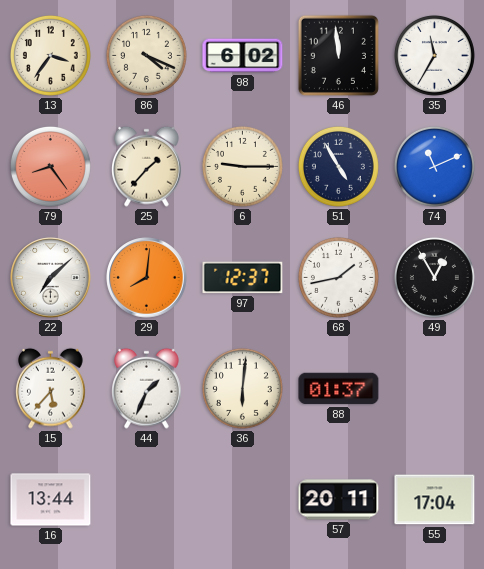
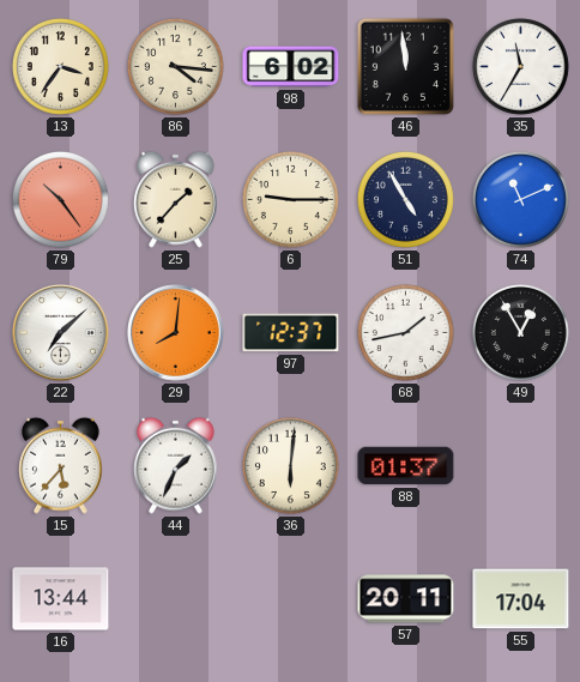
86: 4:19 -> 4:16
79: 8:24 -> 10:24
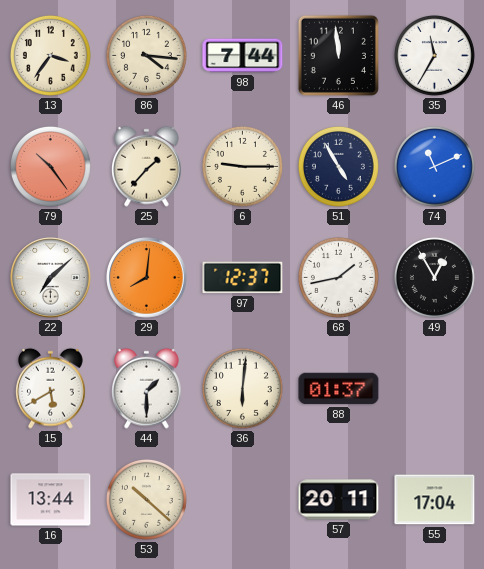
98: 6:02 -> 7:44
15: 5:37 -> 5:40
44: 1:34 -> 1:30
53: none -> 10:22
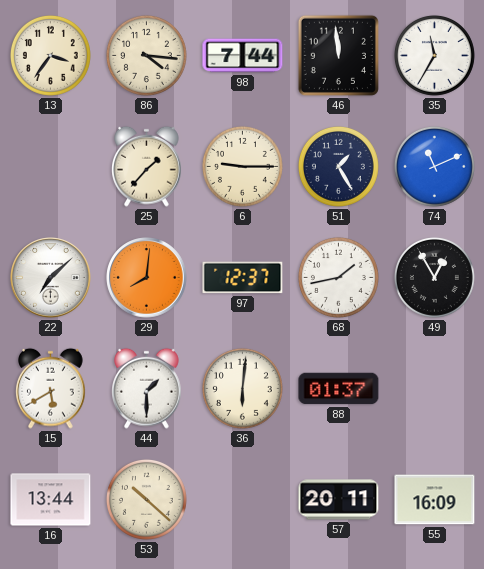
79: 10:24 -> none
51: 4:55 -> 1:25
55: 17:04 -> 16:09
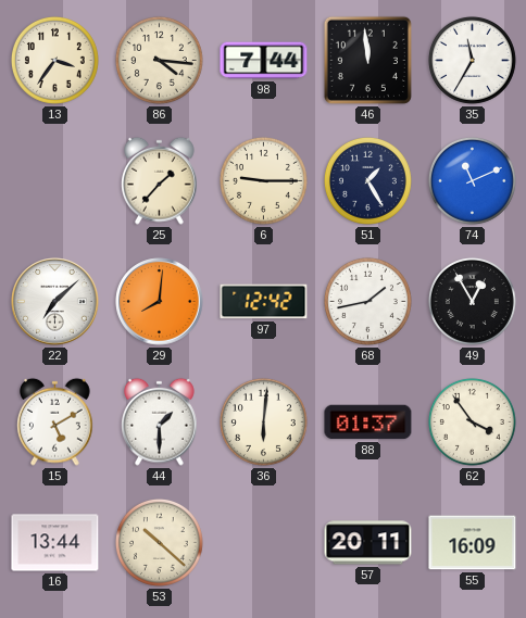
97: 12:37 -> 12:42
15: 5:40 -> 5:10
62: none -> 3:54
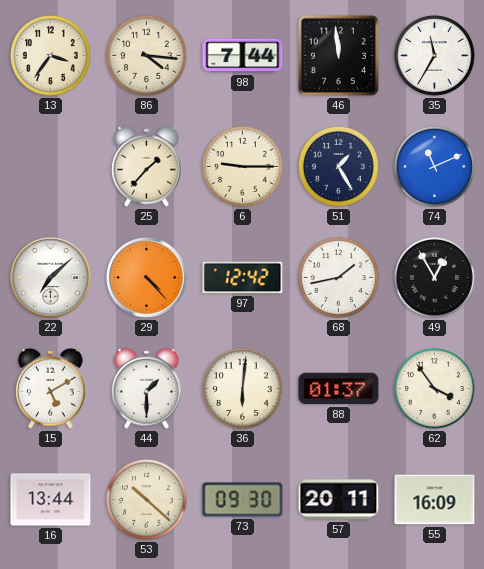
29: 8:01 -> 4:23
73: none -> 09:30
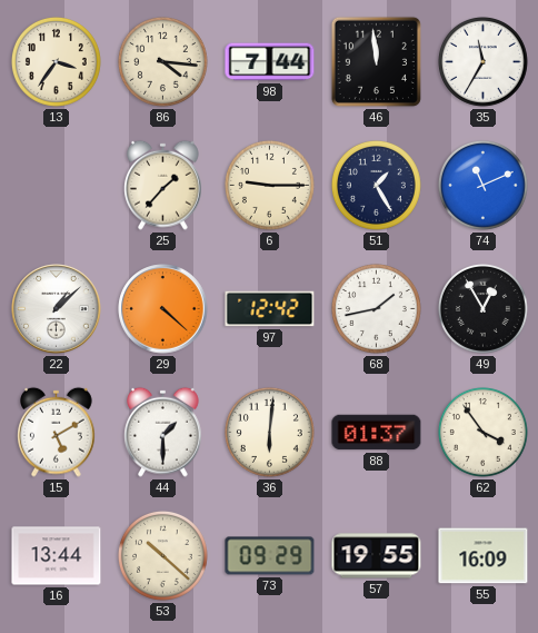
22: 7:08 -> 1:08
29: 4:23 -> 4:22
73: 09:30 -> 09:29
57: 20:11 -> 19:55
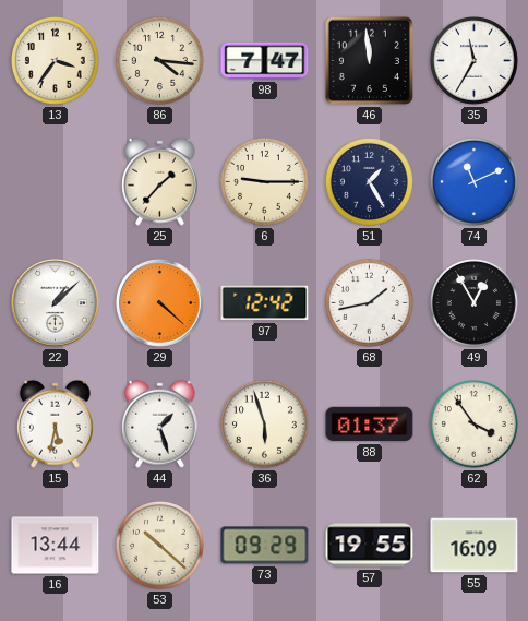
98: 7:44 -> 7:47
15: 5:10 -> 5:32
44: 1:30 -> 1:27
36: 6:01 -> 5:57
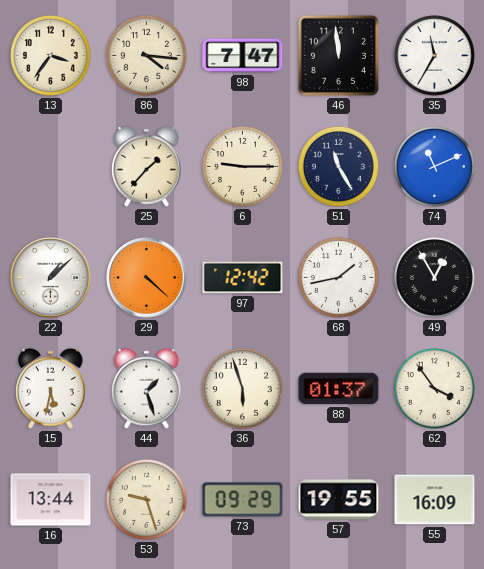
51: 1:25 -> 11:25
53: 10:22 -> 9:27
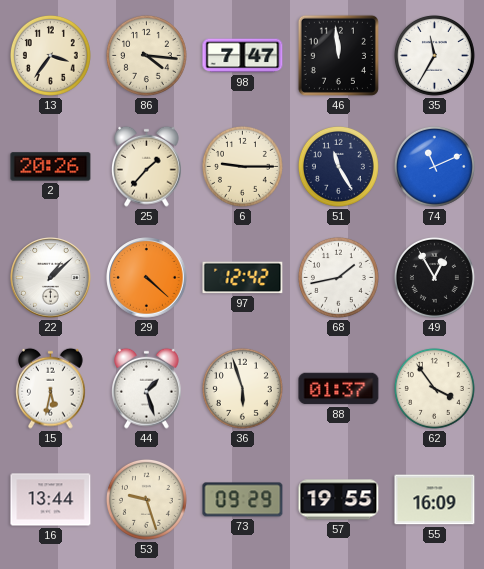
2: none -> 20:26
